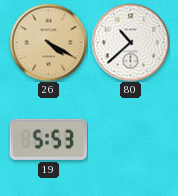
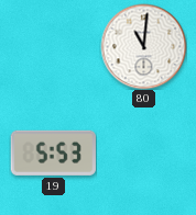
26: 4:20 -> none
80: 10:38 -> 11:01
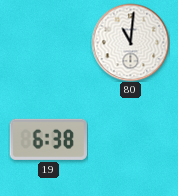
19: 5:53 -> 6:38
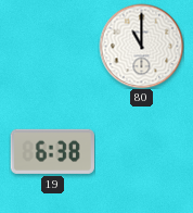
80: 11:01 -> 11:00
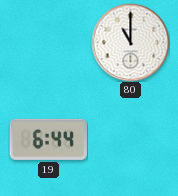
19: 6:38 -> 6:44
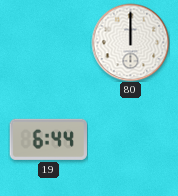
80: 11:00 -> 12:00
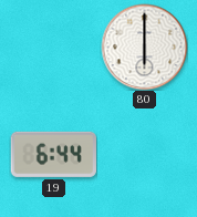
80: 12:00 -> 6:00
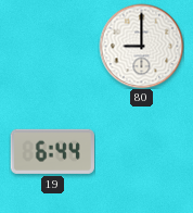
80: 6:00 -> 9:00
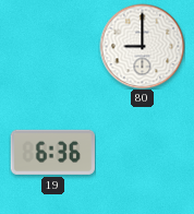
19: 6:44 -> 6:36
